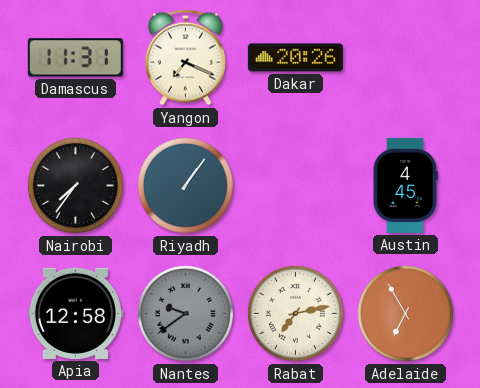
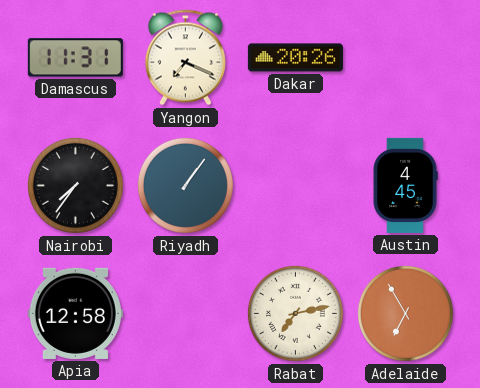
Nantes: 9:39 -> none
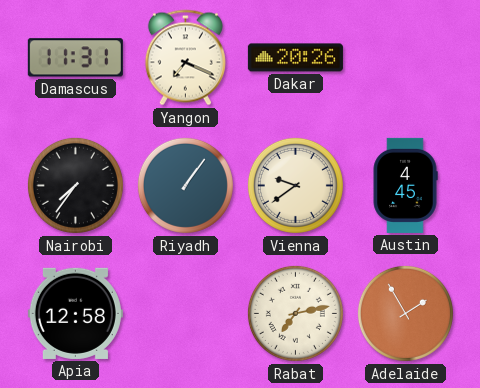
Vienna: none -> 9:39
Adelaide: 6:55 -> 1:55
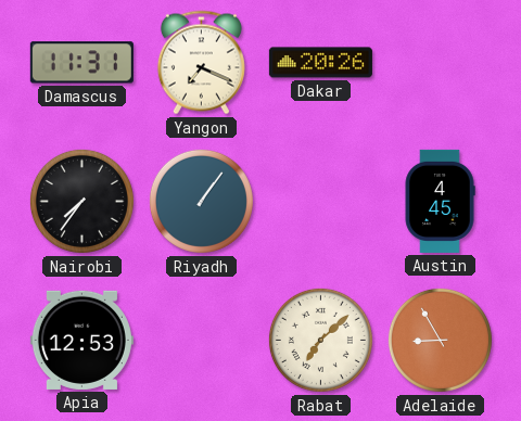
Vienna: 9:39 -> none
Apia: 12:58 -> 12:53
Rabat: 7:13 -> 7:08
Adelaide: 1:55 -> 8:55
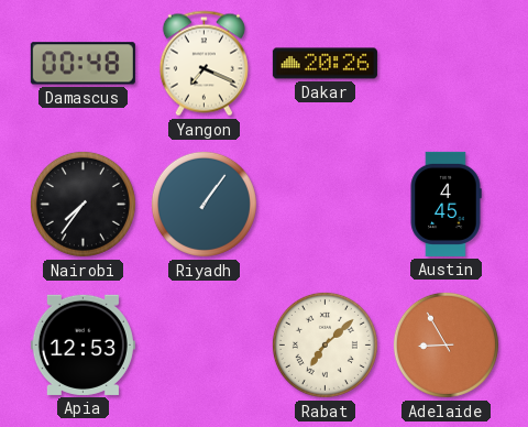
Damascus: 11:31 -> 00:48
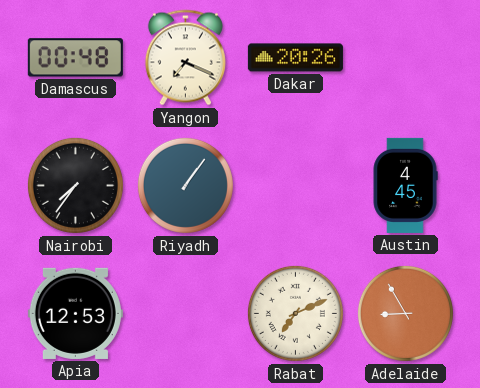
Rabat: 7:08 -> 7:11
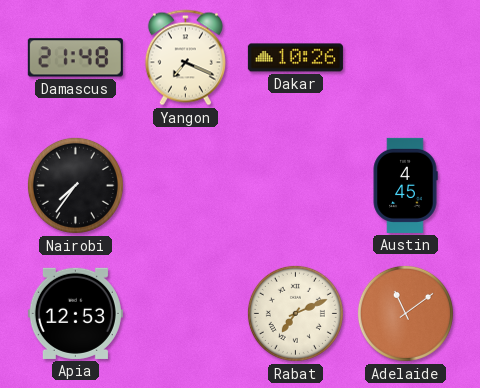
Damascus: 00:48 -> 21:48
Dakar: 20:26 -> 10:26
Riyadh: 1:06 -> none
Adelaide: 8:55 -> 11:09
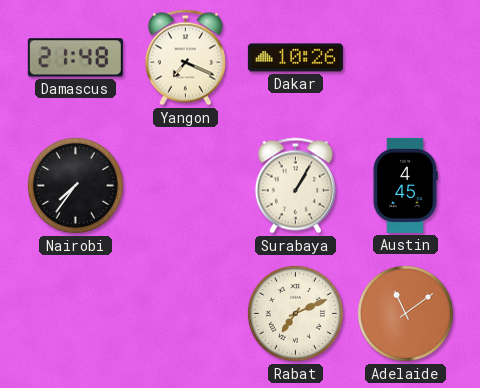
Surabaya: none -> 1:05
Apia: 12:53 -> none
